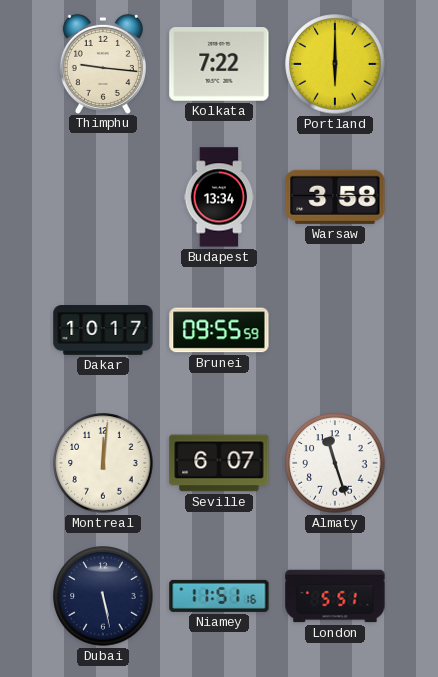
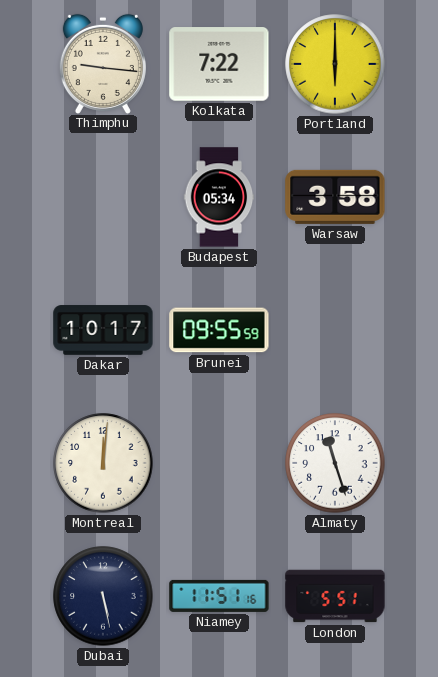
Budapest: 13:34 -> 05:34
Seville: 6:07 -> none
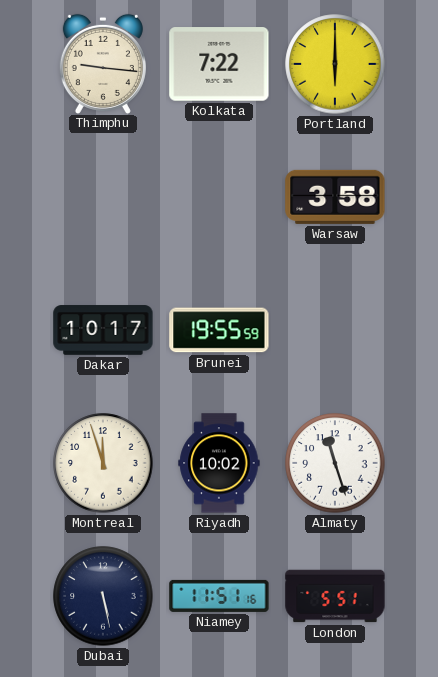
Budapest: 05:34 -> none
Brunei: 09:55 -> 19:55
Montreal: 12:01 -> 11:57
Riyadh: none -> 10:02
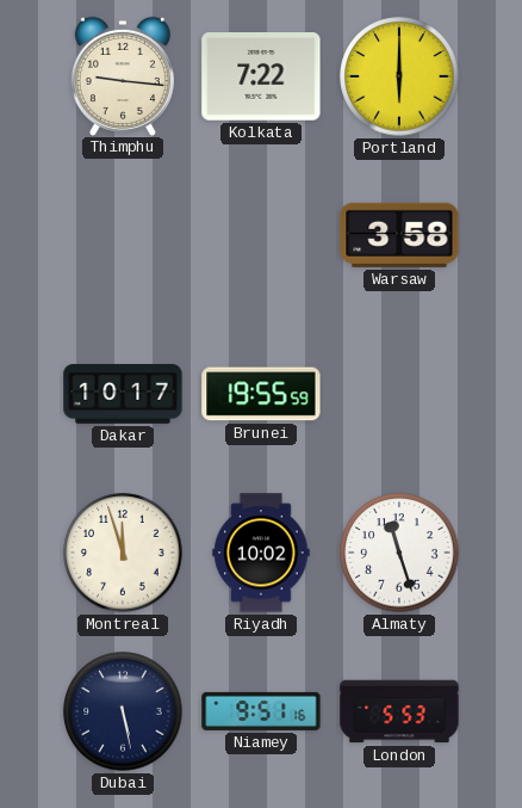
Niamey: 11:51 -> 9:51
London: 5:51 -> 5:53
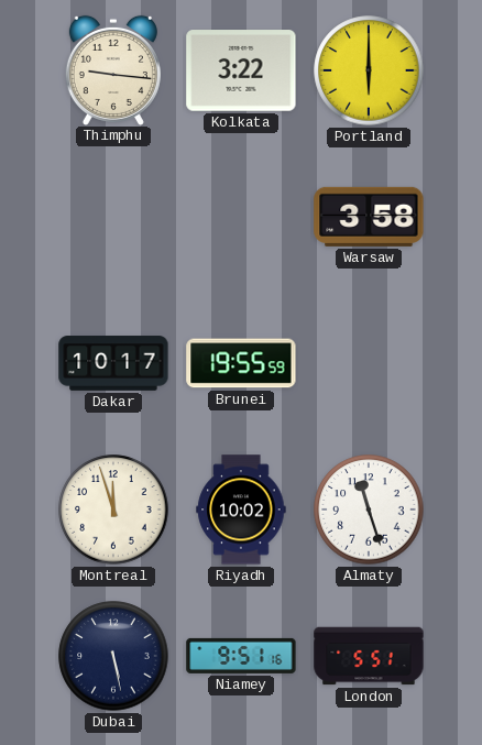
Kolkata: 7:22 -> 3:22
London: 5:53 -> 5:51
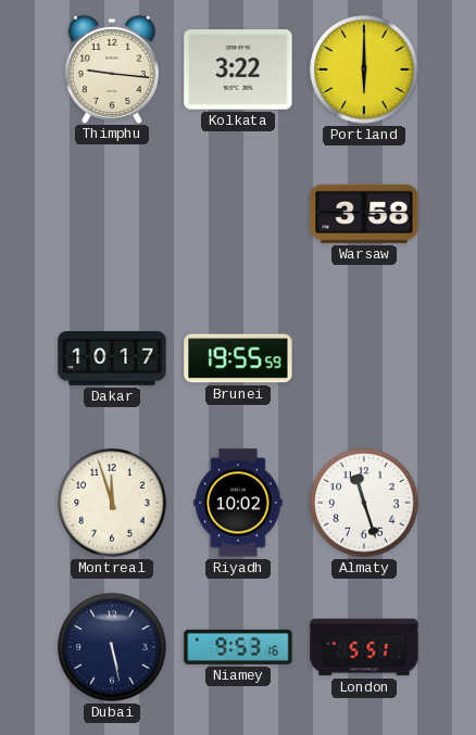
Niamey: 9:51 -> 9:53
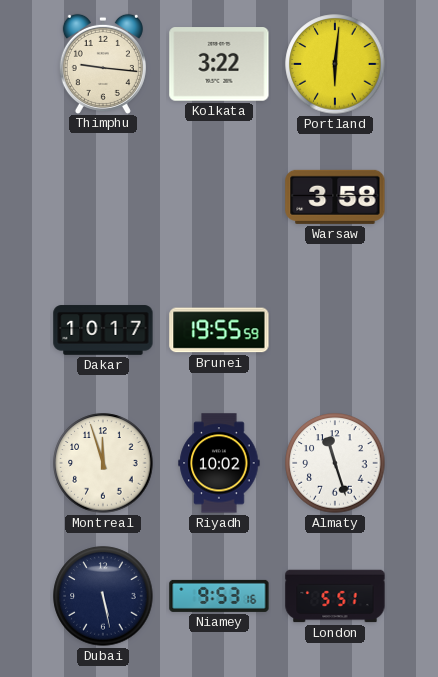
Portland: 6:00 -> 6:01
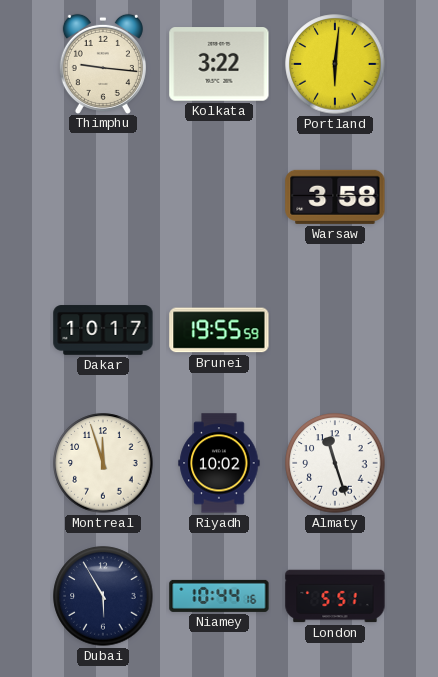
Dubai: 5:28 -> 5:55
Niamey: 9:53 -> 10:44
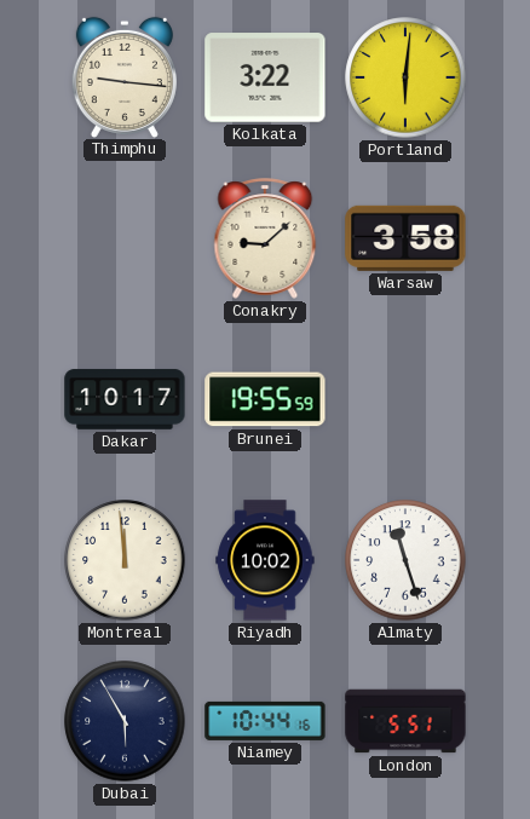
Conakry: none -> 9:08
Montreal: 11:57 -> 11:59
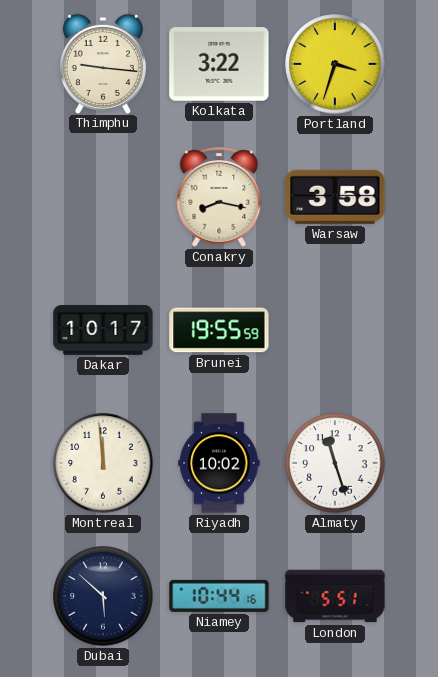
Portland: 6:01 -> 3:33
Conakry: 9:08 -> 8:17
Dubai: 5:55 -> 5:52
